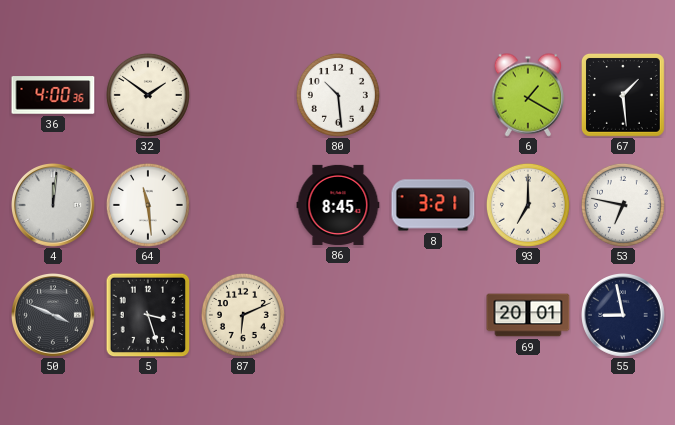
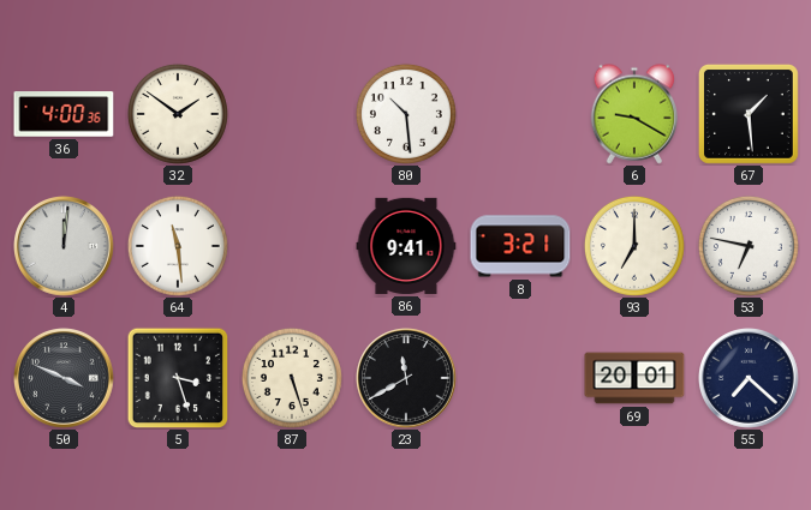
6: 1:20 -> 9:20
86: 8:45 -> 9:41
87: 6:11 -> 5:27
23: none -> 11:40
55: 8:58 -> 7:22
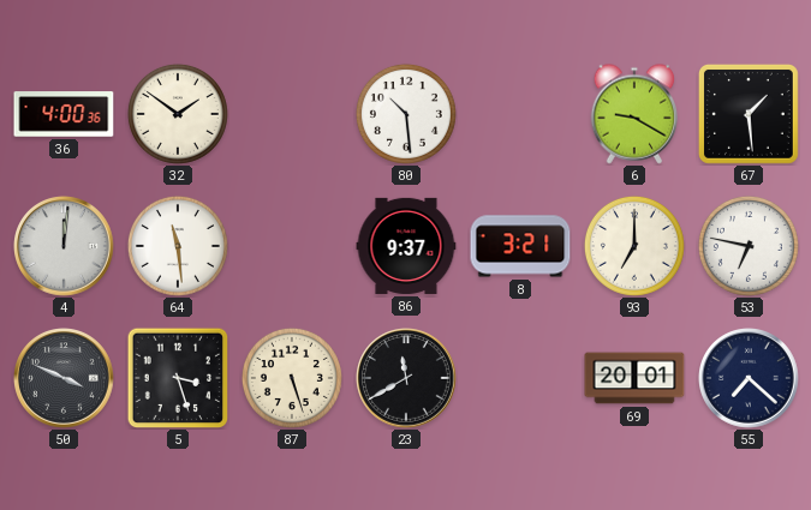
86: 9:41 -> 9:37
